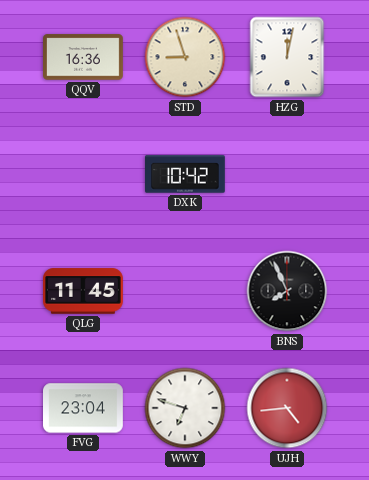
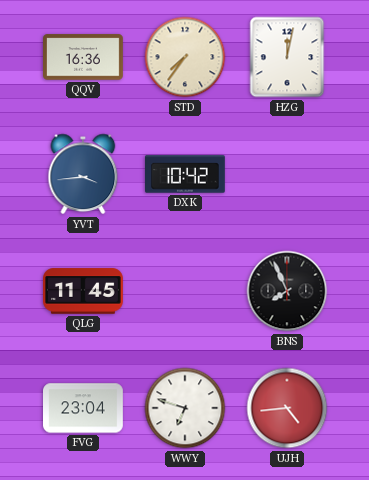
STD: 8:57 -> 7:36
YVT: none -> 3:44
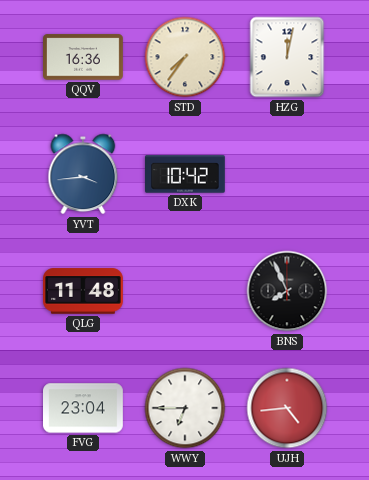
QLG: 11:45 -> 11:48
WWY: 6:48 -> 6:45
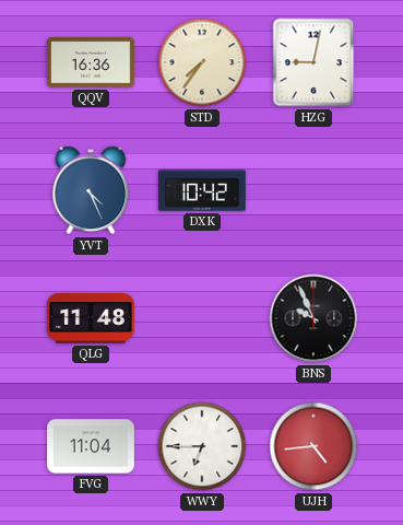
HZG: 12:02 -> 9:02
YVT: 3:44 -> 4:26
BNS: 7:56 -> 9:56
FVG: 23:04 -> 11:04
